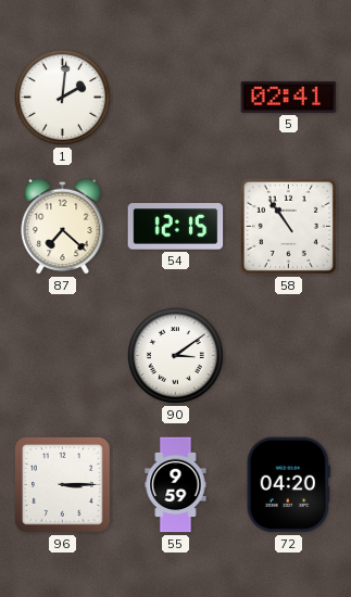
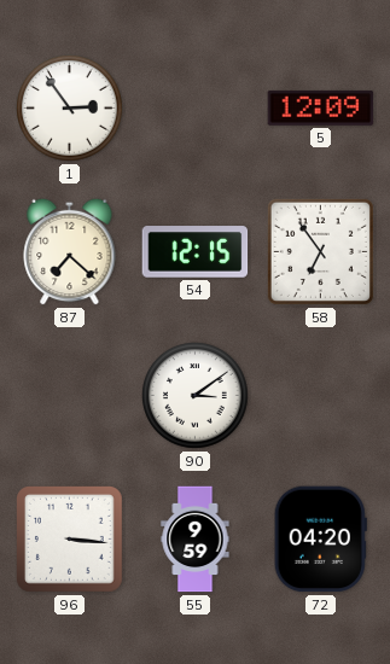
1: 2:01 -> 2:54
5: 02:41 -> 12:09
58: 10:54 -> 6:54
96: 3:15 -> 3:16
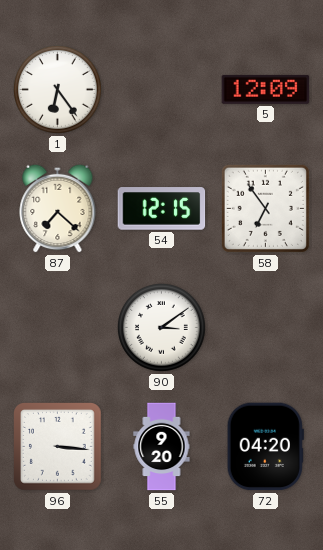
1: 2:54 -> 6:24
55: 9:59 -> 9:20
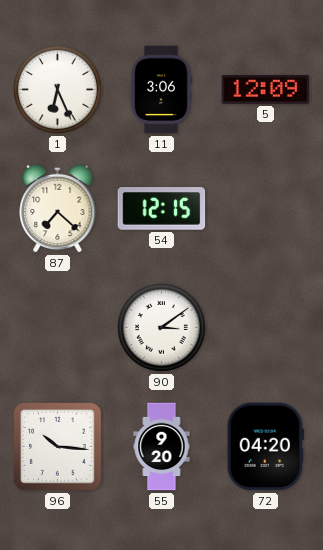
1: 6:24 -> 6:26
11: none -> 3:06
58: 6:54 -> none
96: 3:16 -> 10:16
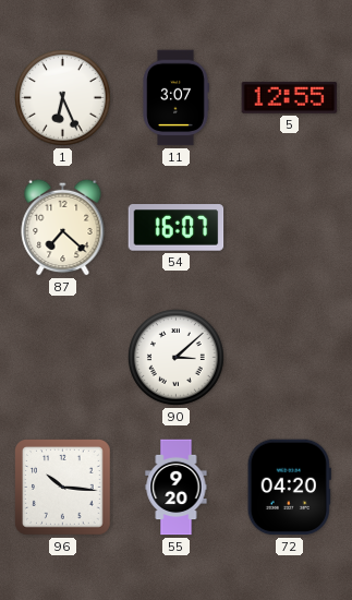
11: 3:06 -> 3:07
5: 12:09 -> 12:55
54: 12:15 -> 16:07
90: 3:09 -> 3:08
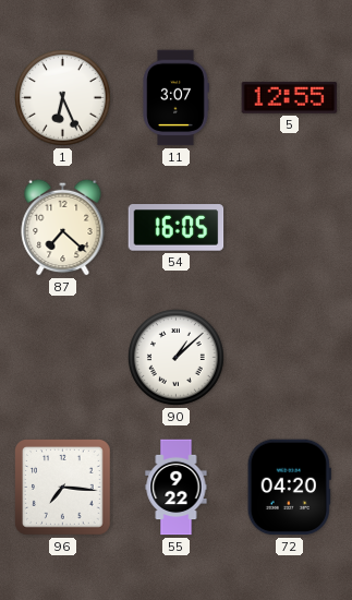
54: 16:07 -> 16:05
90: 3:08 -> 1:08
96: 10:16 -> 7:16
55: 9:20 -> 9:22
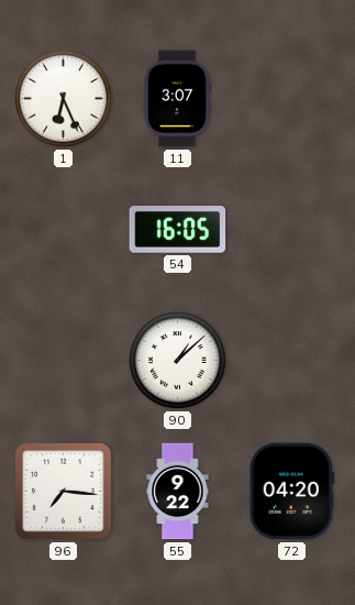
5: 12:55 -> none
87: 7:22 -> none
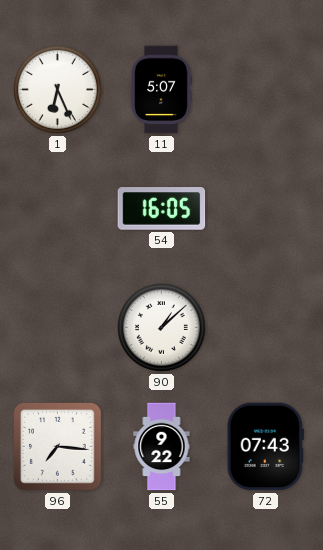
11: 3:07 -> 5:07
72: 04:20 -> 07:43
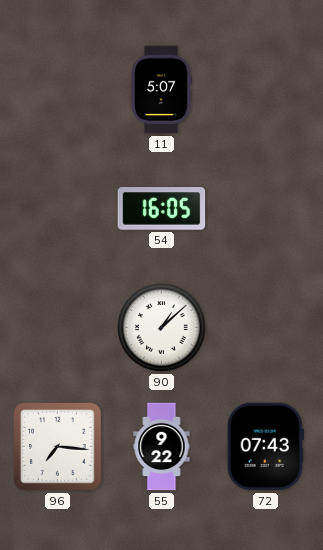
1: 6:26 -> none
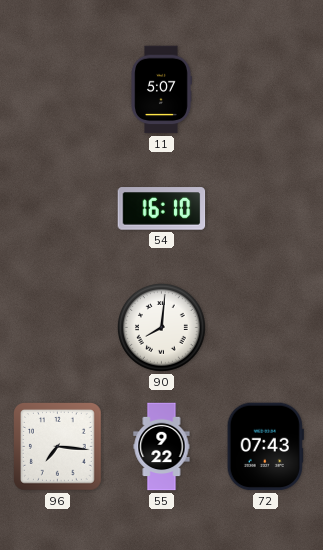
54: 16:05 -> 16:10
90: 1:08 -> 8:01
